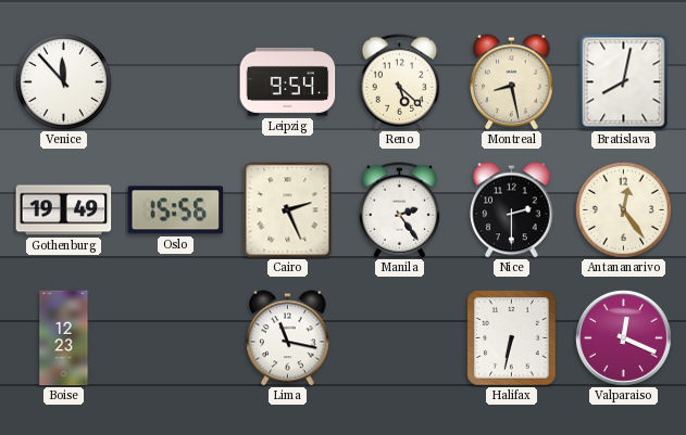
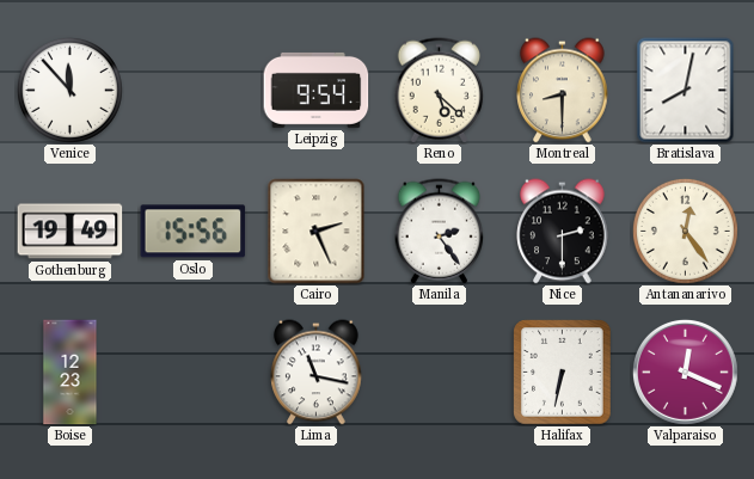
Montreal: 8:28 -> 8:30
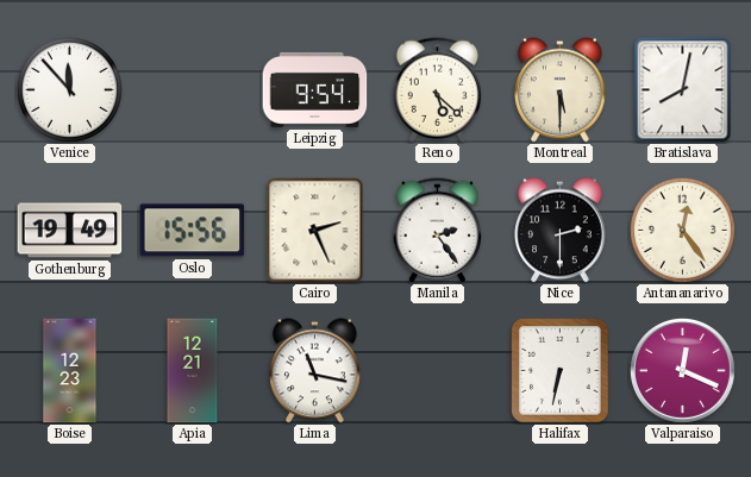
Montreal: 8:30 -> 5:30
Apia: none -> 12:21
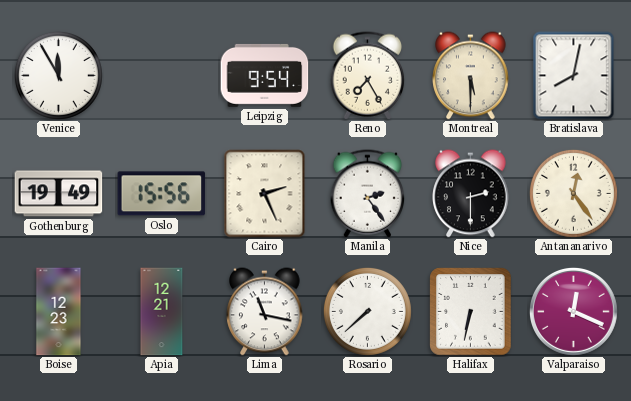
Venice: 11:53 -> 11:55
Reno: 5:22 -> 7:25
Rosario: none -> 7:38
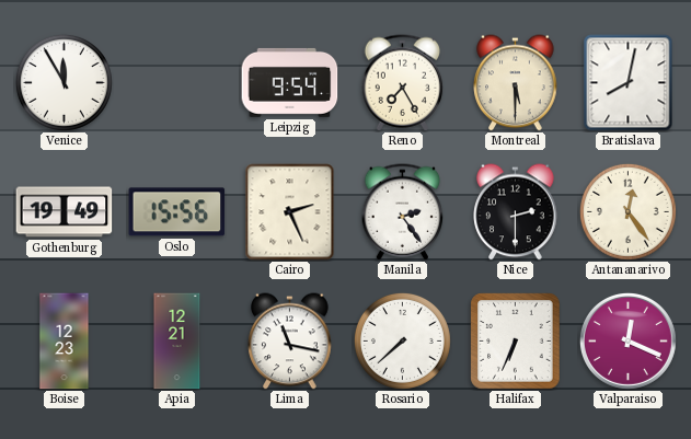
Halifax: 6:32 -> 6:34
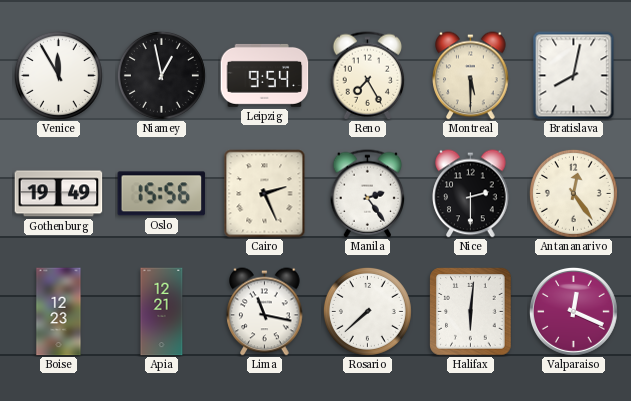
Niamey: none -> 12:58
Halifax: 6:34 -> 6:01
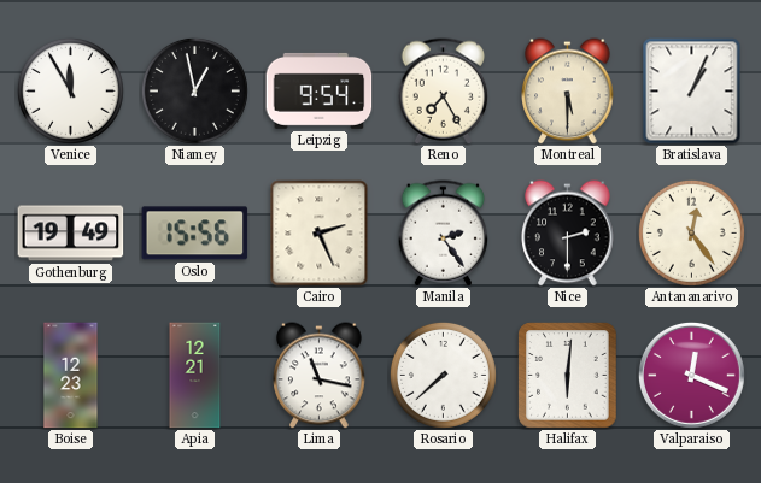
Bratislava: 8:02 -> 1:04
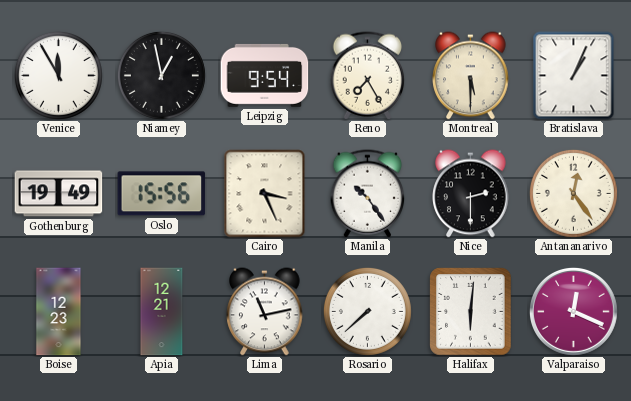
Cairo: 2:26 -> 3:26
Manila: 2:24 -> 10:24
Lima: 11:17 -> 11:13
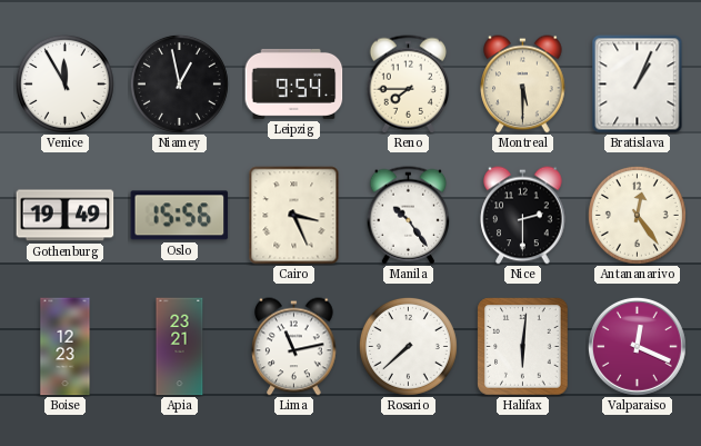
Reno: 7:25 -> 7:45
Apia: 12:21 -> 23:21
